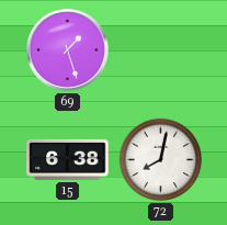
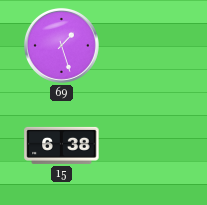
72: 8:02 -> none
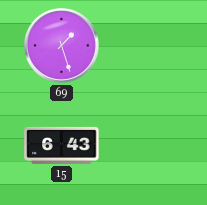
15: 6:38 -> 6:43
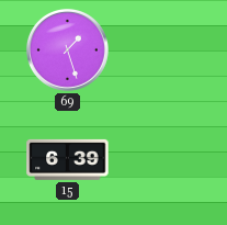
15: 6:43 -> 6:39
